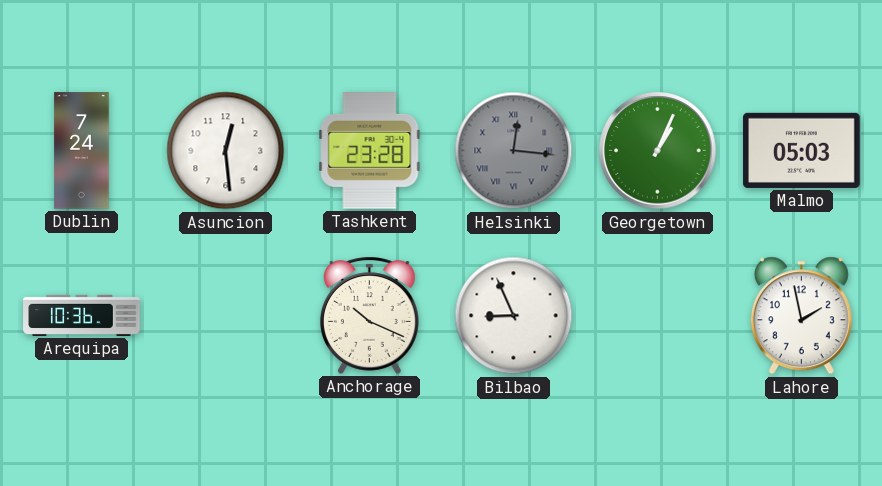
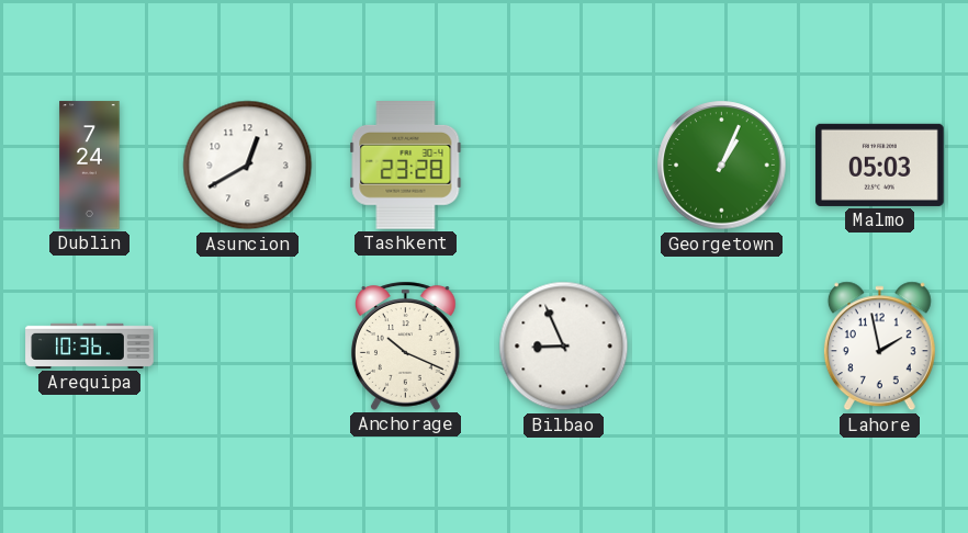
Asuncion: 12:29 -> 12:40
Helsinki: 12:16 -> none
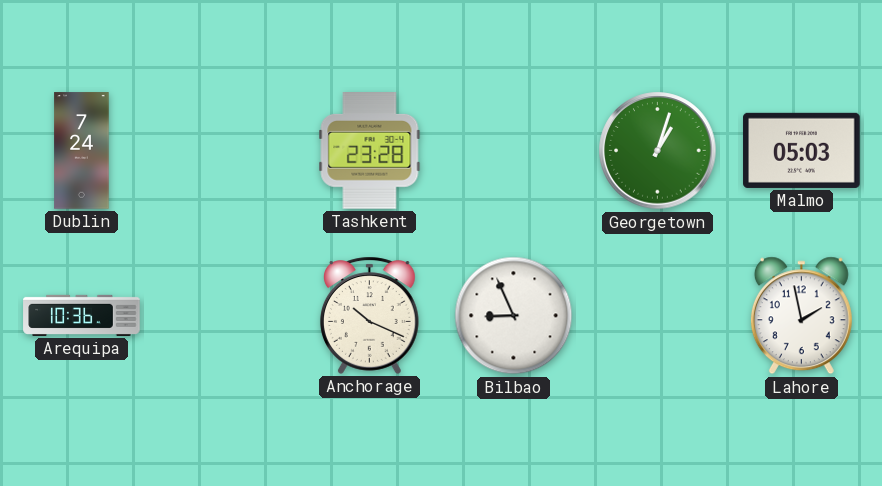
Asuncion: 12:40 -> none
Georgetown: 1:04 -> 1:03
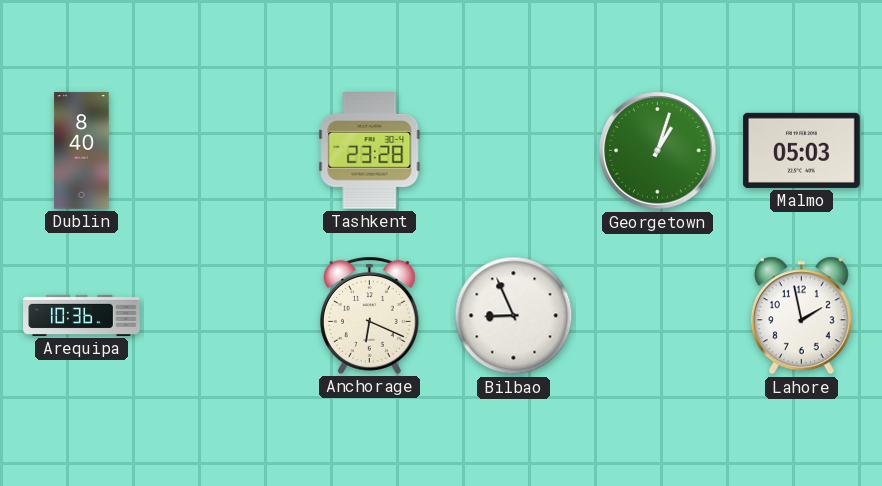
Dublin: 7:24 -> 8:40
Anchorage: 10:19 -> 6:19
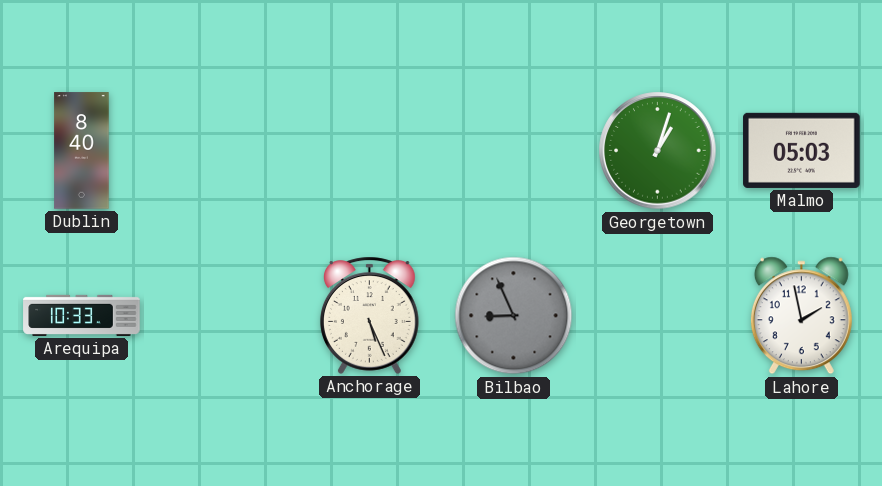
Tashkent: 23:28 -> none
Arequipa: 10:36 -> 10:33
Anchorage: 6:19 -> 5:26
Bilbao dial: white -> grey
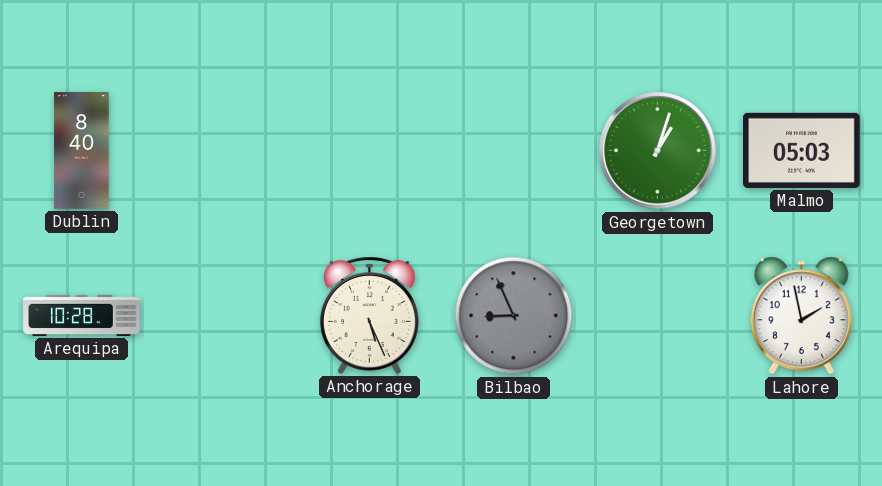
Arequipa: 10:33 -> 10:28
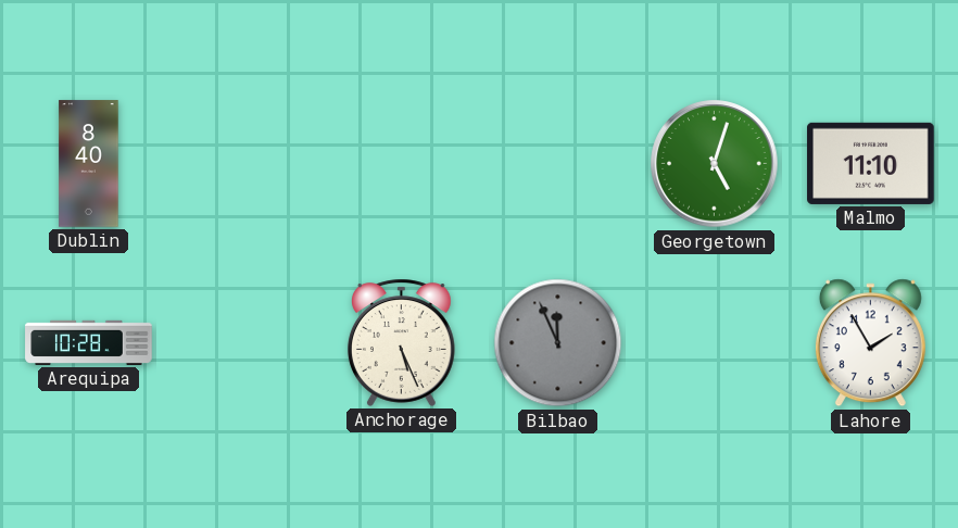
Georgetown: 1:03 -> 5:03
Malmo: 05:03 -> 11:10
Bilbao: 8:56 -> 11:56
Lahore: 1:58 -> 1:55
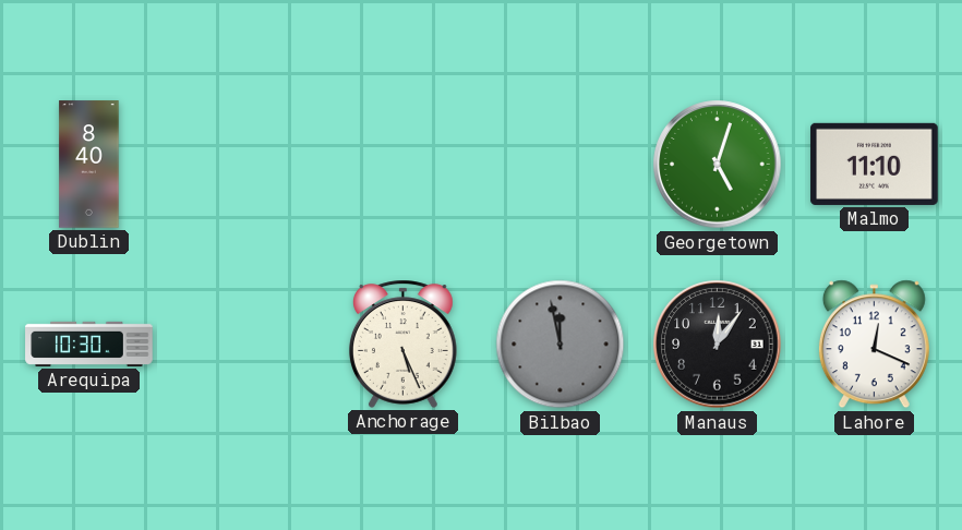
Arequipa: 10:28 -> 10:30
Bilbao: 11:56 -> 11:58
Manaus: none -> 12:06
Lahore: 1:55 -> 12:19
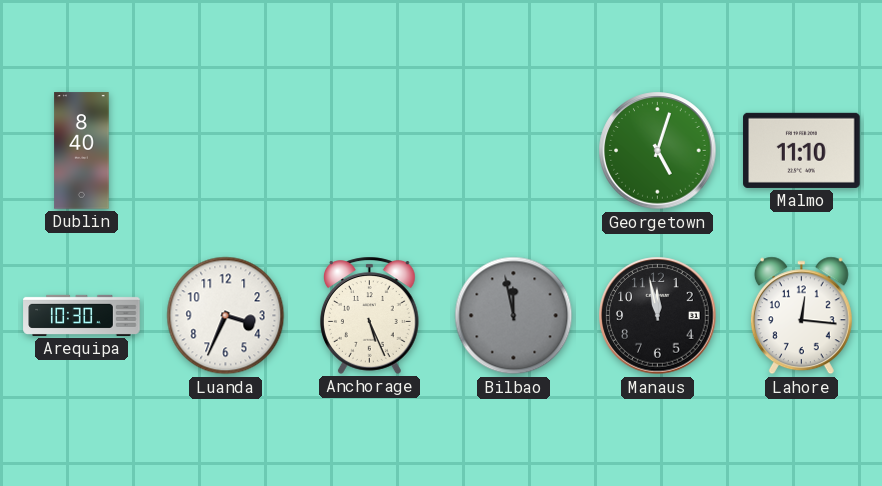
Luanda: none -> 3:34
Manaus: 12:06 -> 11:58
Lahore: 12:19 -> 12:16
